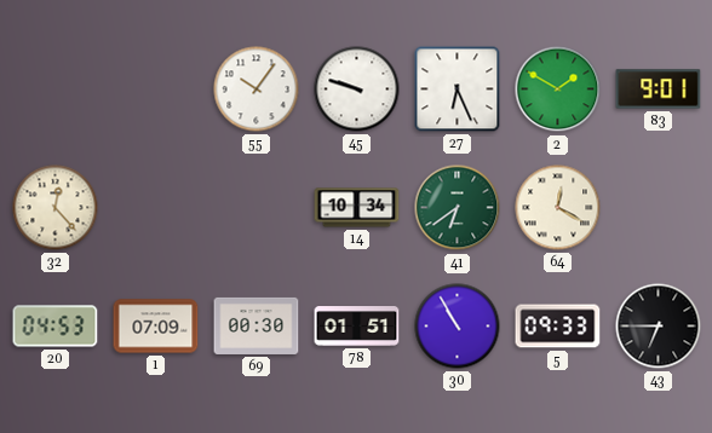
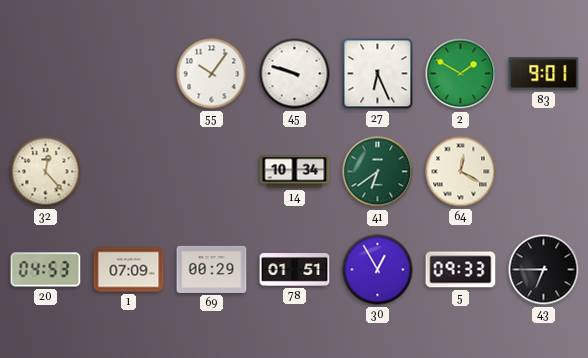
69: 00:30 -> 00:29
30: 10:55 -> 12:55
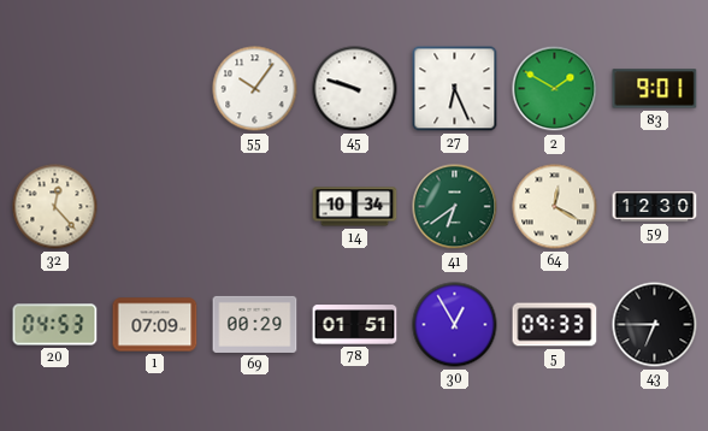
59: none -> 12:30
